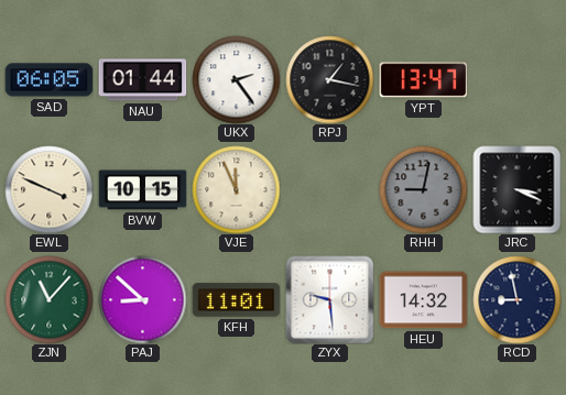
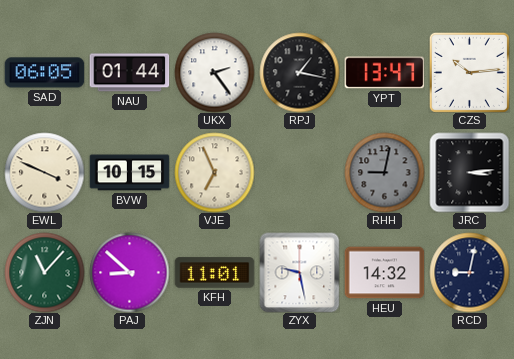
CZS: none -> 10:14
VJE: 11:56 -> 6:56
JRC: 3:19 -> 3:14
ZYX: 9:29 -> 9:28
RCD: 8:58 -> 9:02
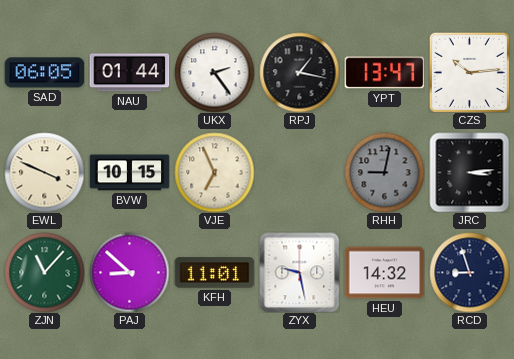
RCD: 9:02 -> 8:57
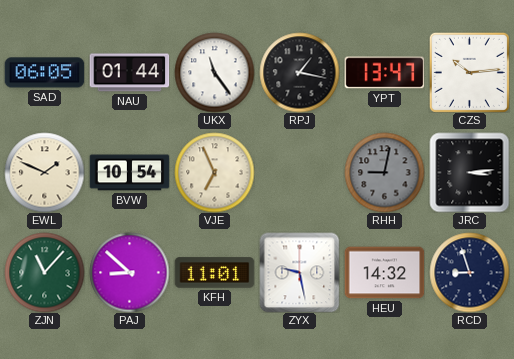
UKX: 2:24 -> 11:24
EWL: 3:49 -> 1:49
BVW: 10:15 -> 10:54
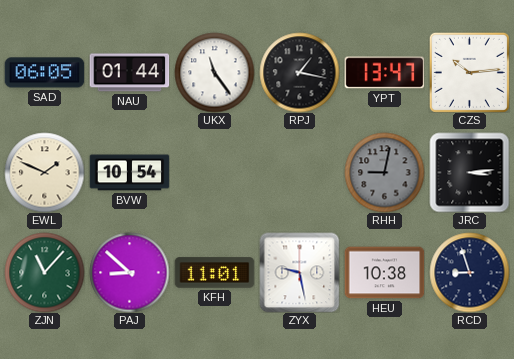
VJE: 6:56 -> none
HEU: 14:32 -> 10:38
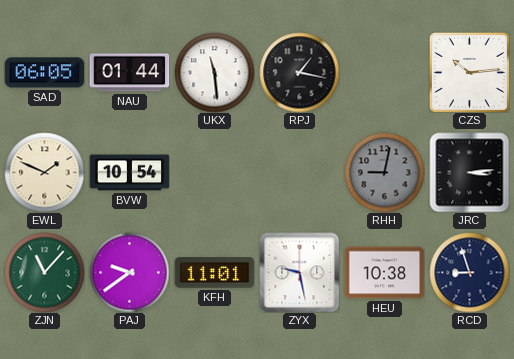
UKX: 11:24 -> 11:29
YPT: 13:47 -> none
PAJ: 8:52 -> 9:39
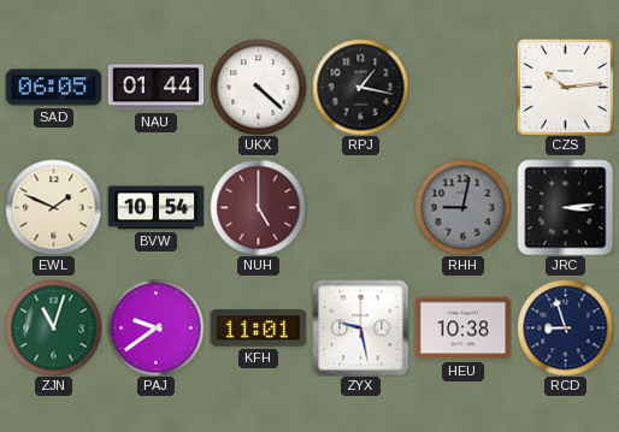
UKX: 11:29 -> 4:22
NUH: none -> 5:00
ZJN: 11:07 -> 11:03
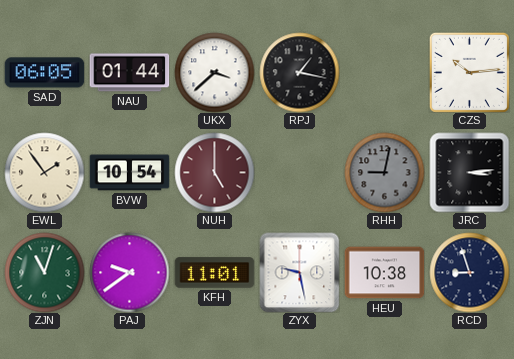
UKX: 4:22 -> 3:38
EWL: 1:49 -> 1:54
